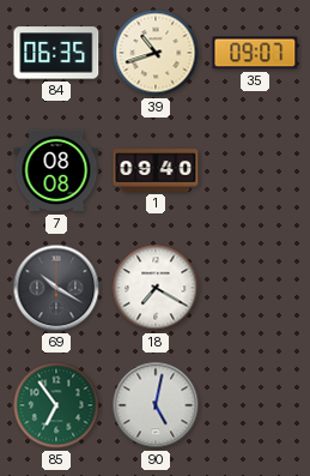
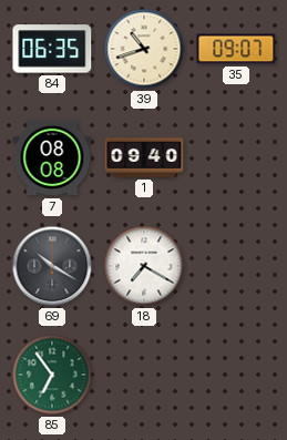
90: 5:02 -> none
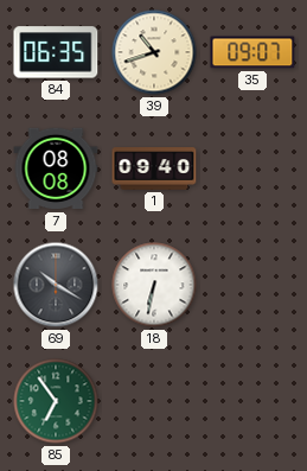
18: 7:20 -> 6:32
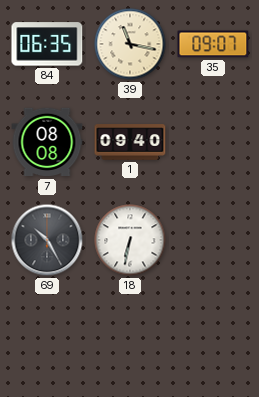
39: 10:42 -> 11:17
69: 10:20 -> 10:25
85: 6:54 -> none
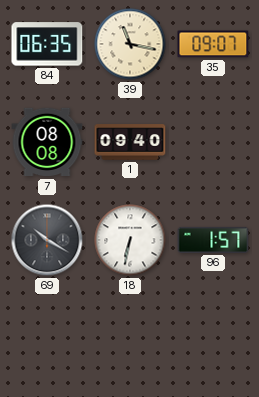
69: 10:25 -> 10:20
96: none -> 1:57
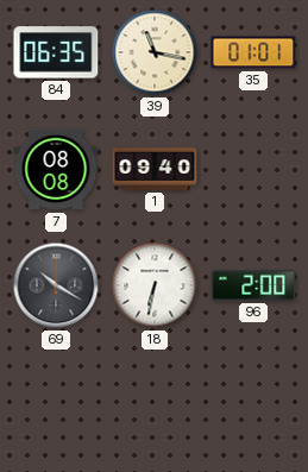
35: 09:07 -> 01:01
96: 1:57 -> 2:00
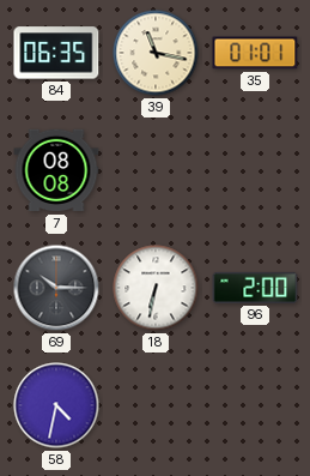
1: 09:40 -> none
69: 10:20 -> 10:15
58: none -> 4:32
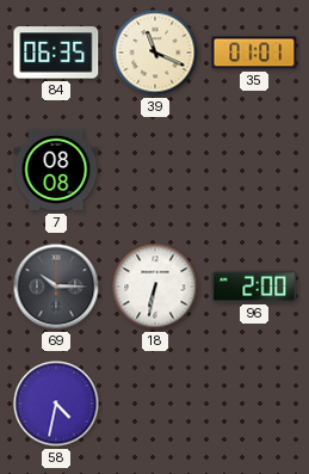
39: 11:17 -> 11:19
